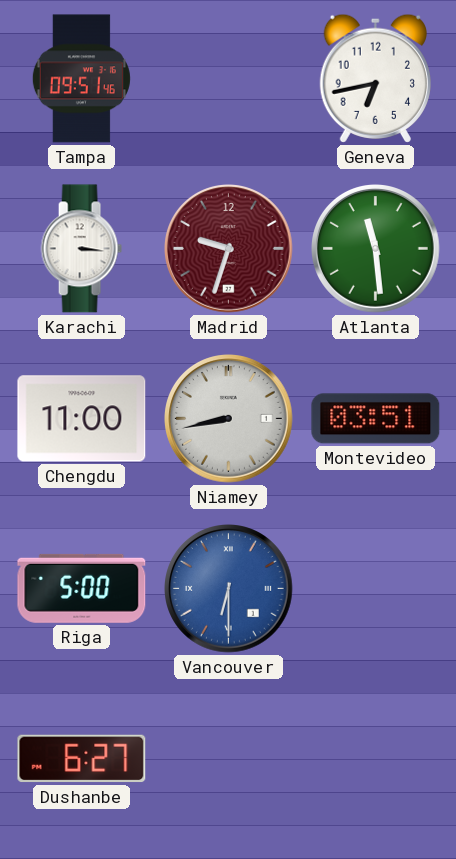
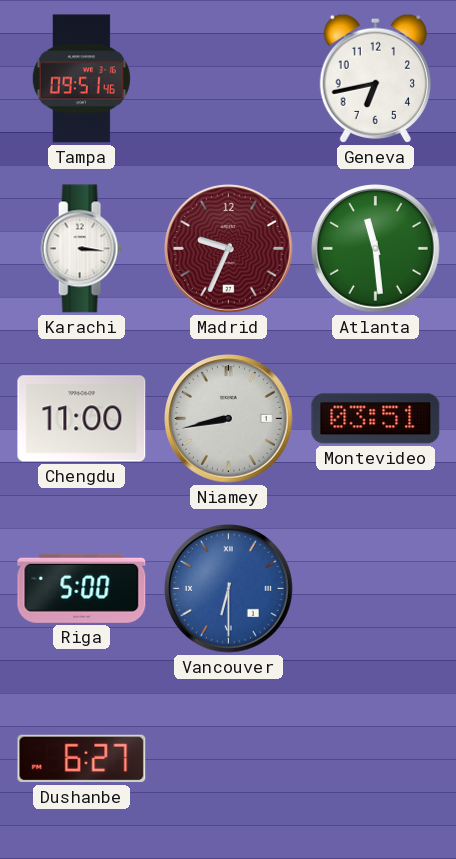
Madrid: 9:33 -> 9:34
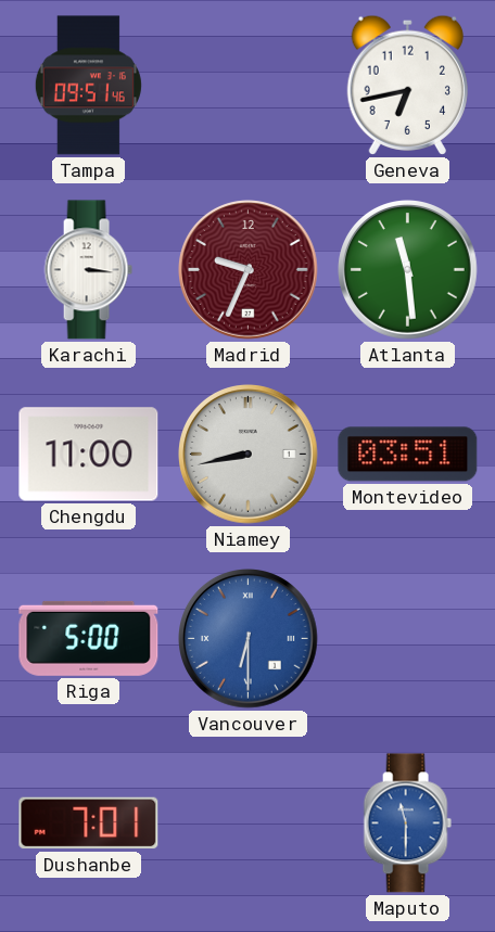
Dushanbe: 6:27 -> 7:01
Maputo: none -> 11:30
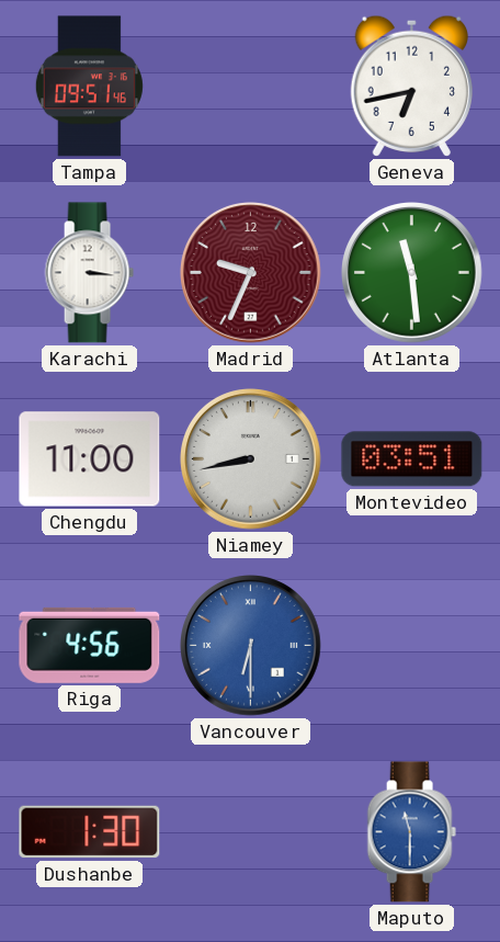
Riga: 5:00 -> 4:56
Dushanbe: 7:01 -> 1:30
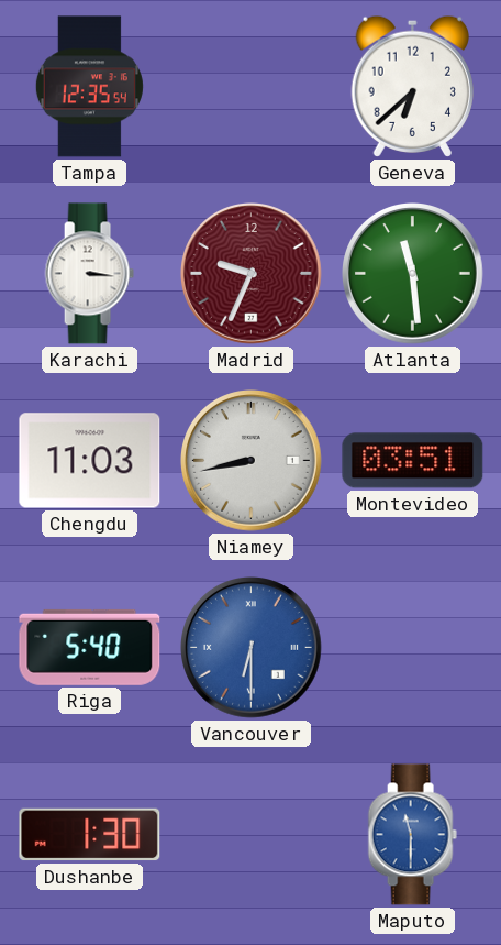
Tampa: 09:51 -> 12:35
Geneva: 6:43 -> 6:38
Chengdu: 11:00 -> 11:03
Riga: 4:56 -> 5:40
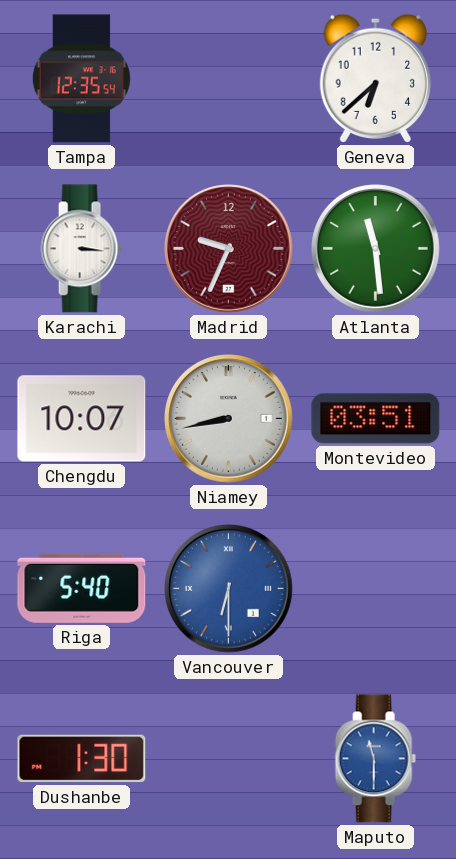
Chengdu: 11:03 -> 10:07
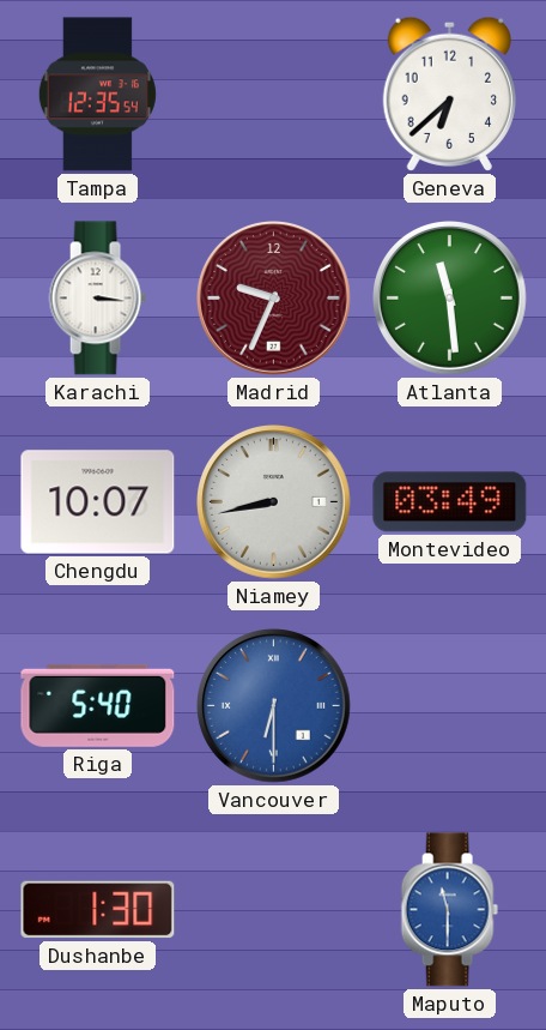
Montevideo: 03:51 -> 03:49
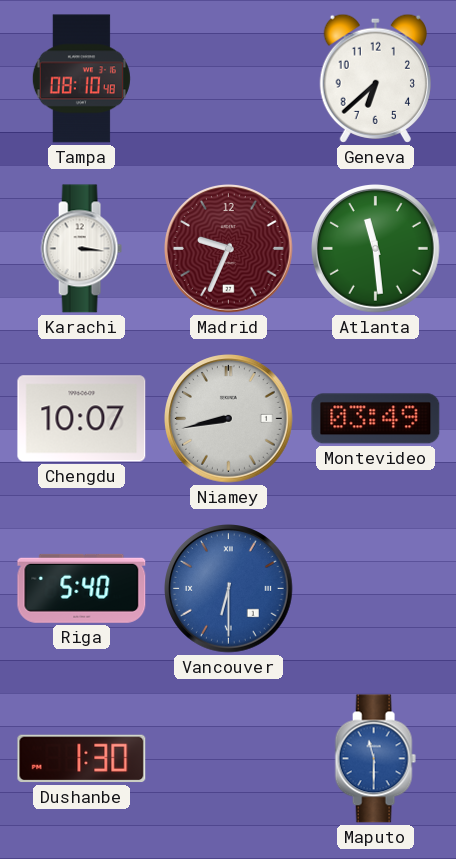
Tampa: 12:35 -> 08:10
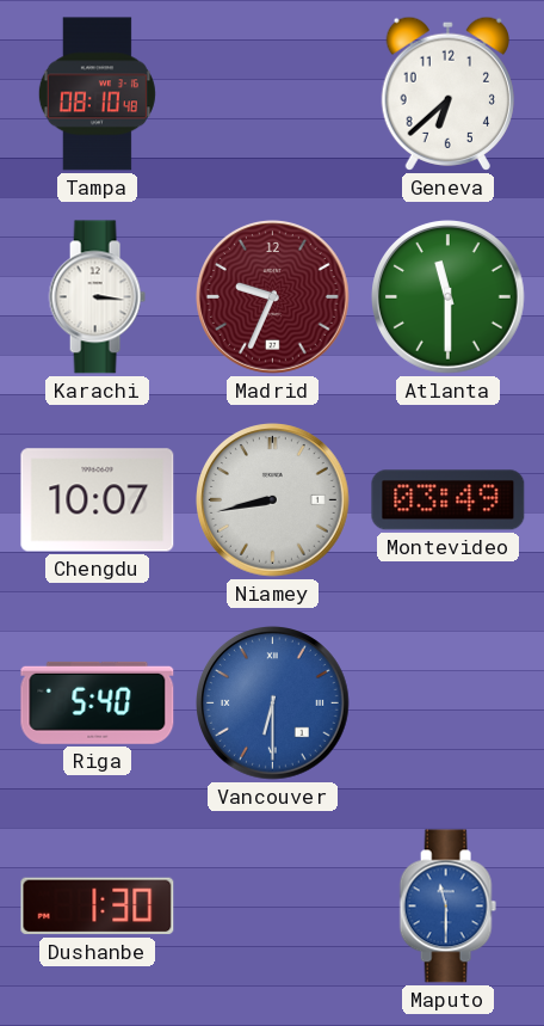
Atlanta: 11:29 -> 11:30
